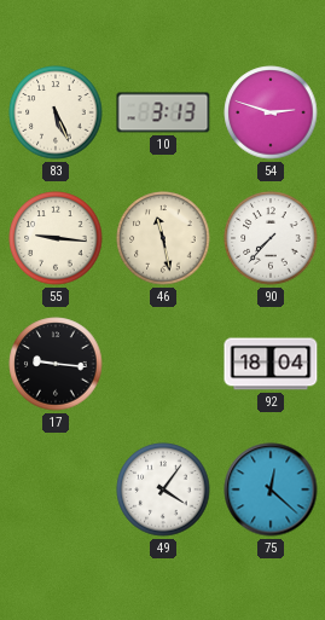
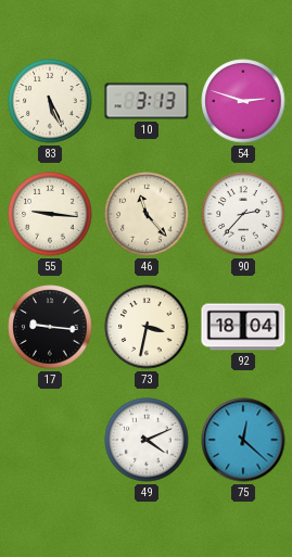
46: 11:28 -> 11:23
90: 7:37 -> 2:37
73: none -> 3:32
49: 4:06 -> 4:11
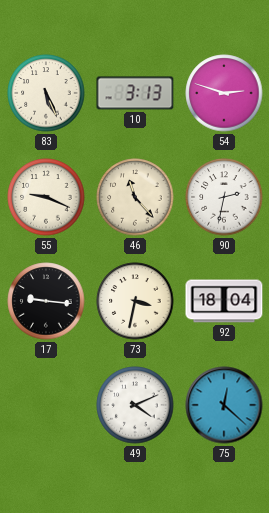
55: 9:16 -> 9:19
90: 2:37 -> 2:32
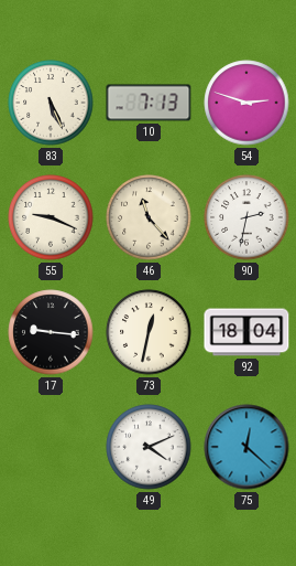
10: 3:13 -> 7:13
73: 3:32 -> 12:32
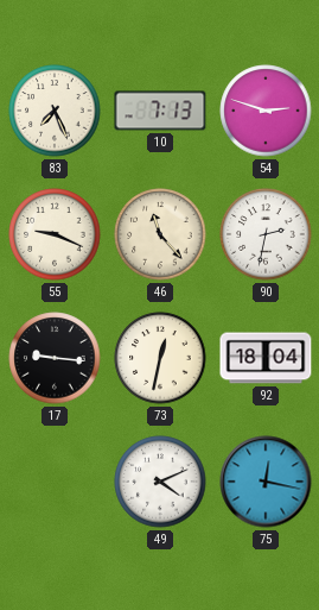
83: 5:26 -> 7:26
75: 12:22 -> 12:17
